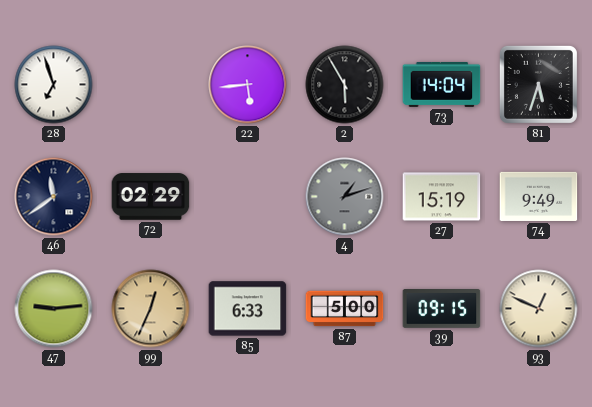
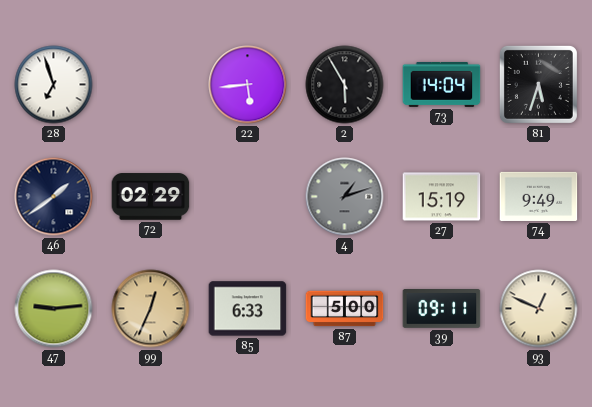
46: 11:39 -> 1:39
39: 09:15 -> 09:11
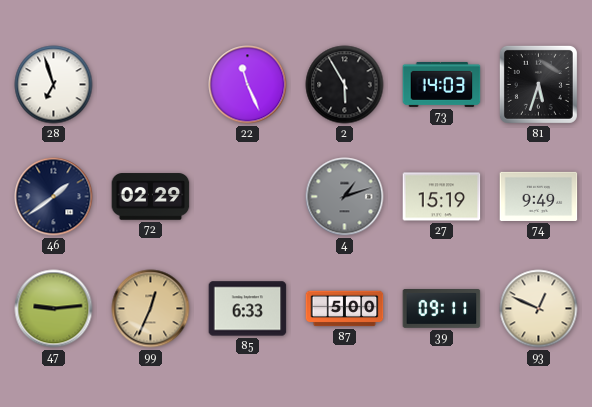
22: 5:44 -> 11:26
73: 14:04 -> 14:03
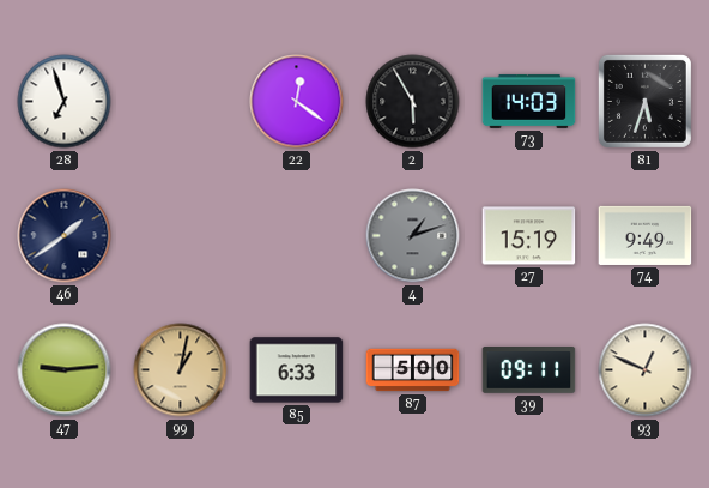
22: 11:26 -> 12:21
72: 02:29 -> none
99: 12:34 -> 1:02
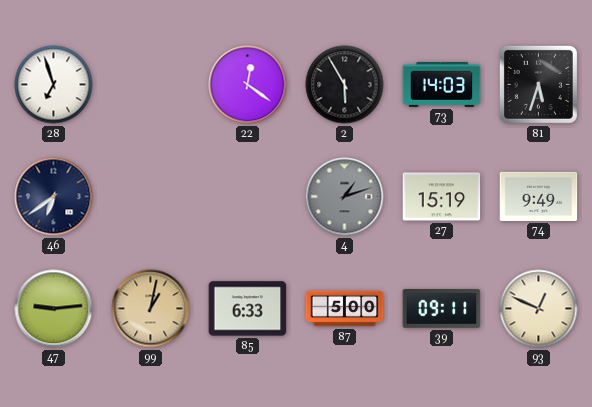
46: 1:39 -> 6:39
